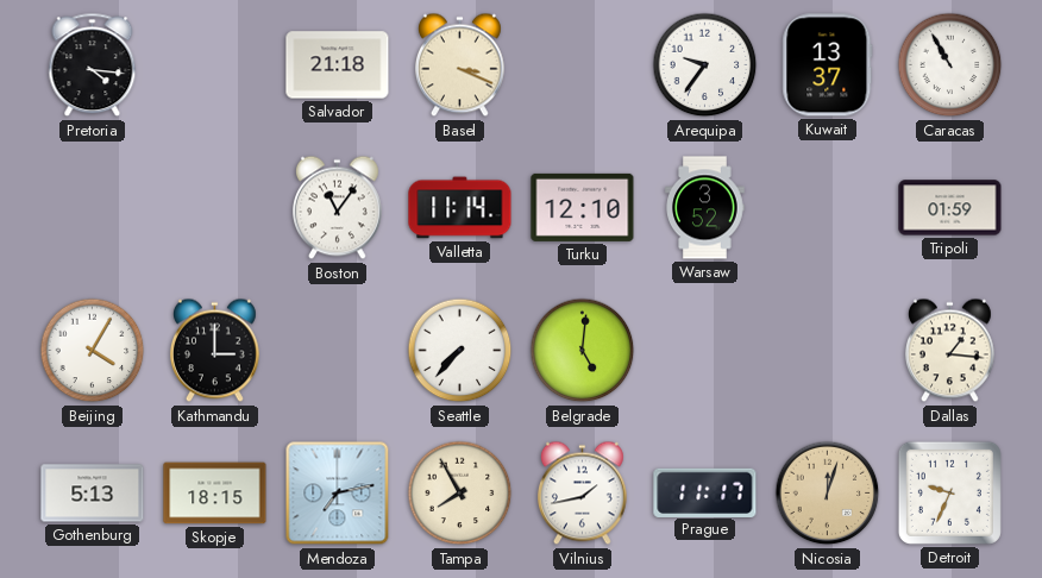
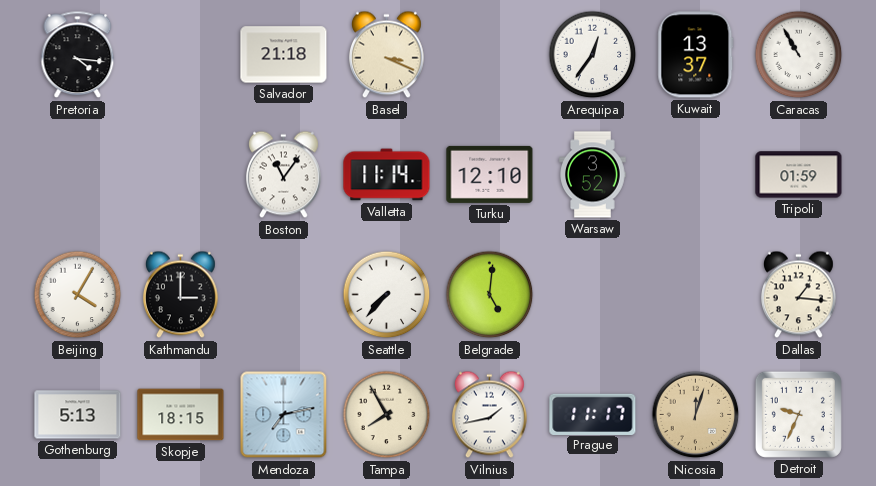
Arequipa: 9:36 -> 12:36
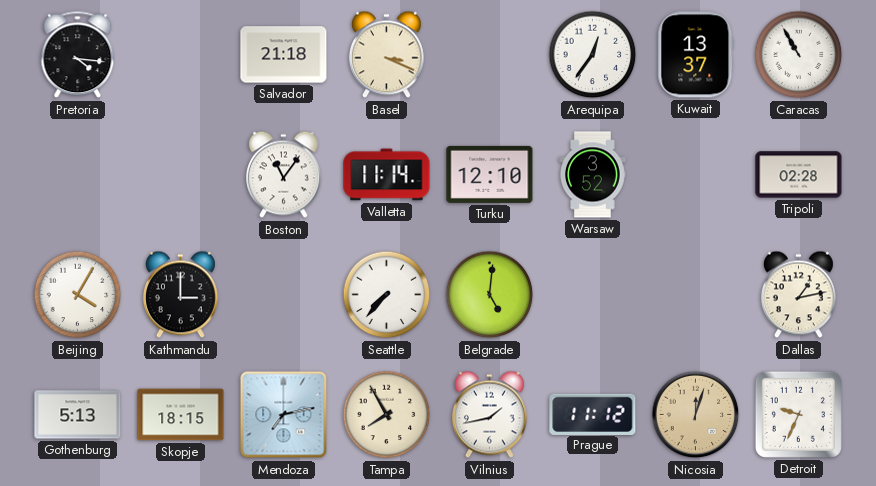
Tripoli: 01:59 -> 02:28
Dallas: 1:16 -> 1:13
Prague: 11:17 -> 11:12
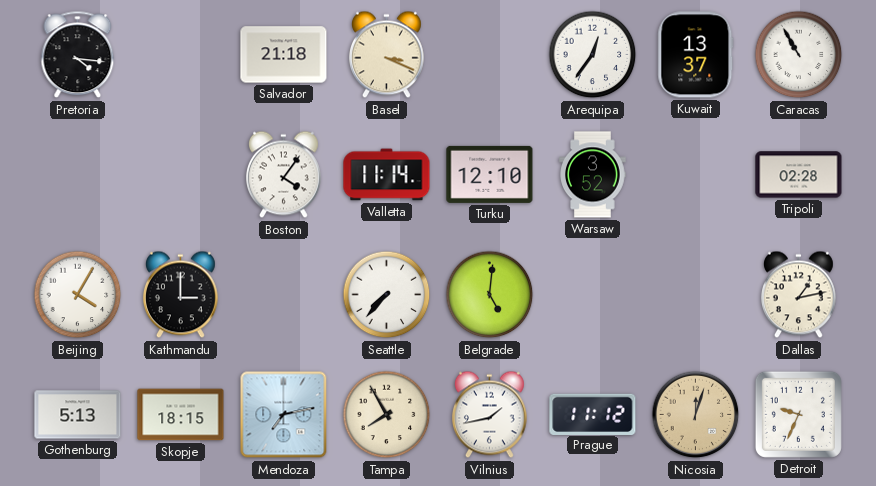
Boston: 11:06 -> 4:06
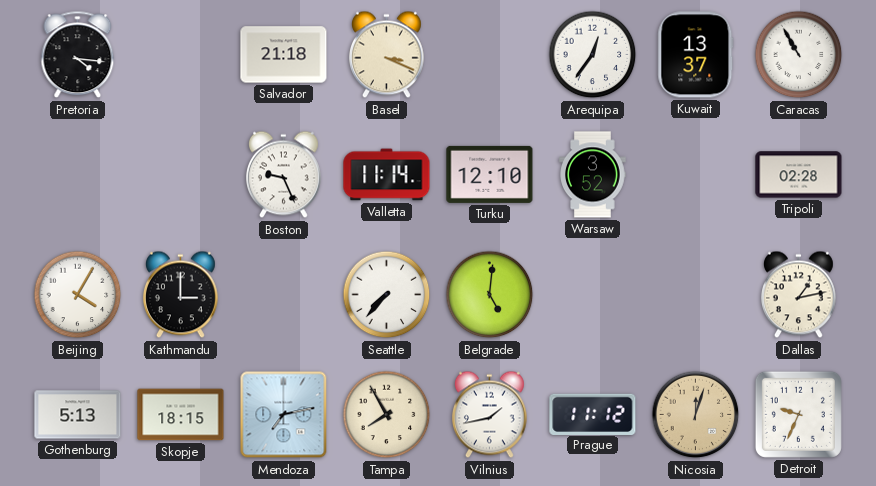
Boston: 4:06 -> 9:26
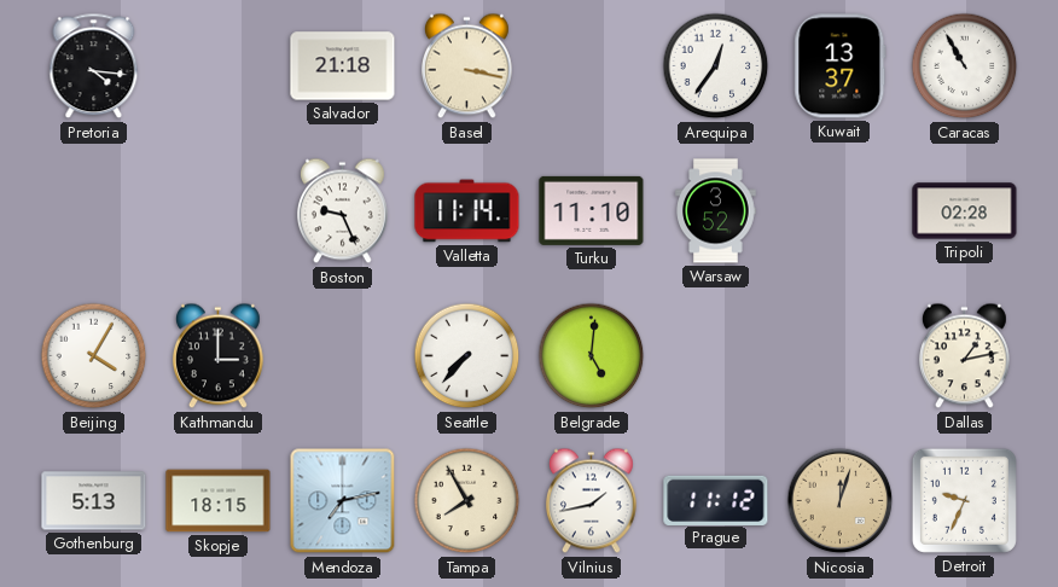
Basel: 3:19 -> 3:17
Turku: 12:10 -> 11:10
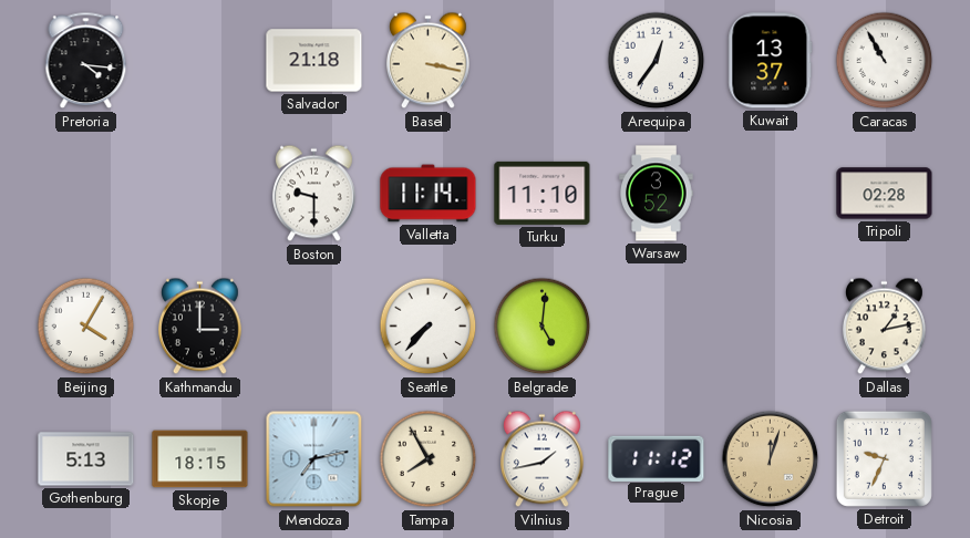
Boston: 9:26 -> 9:30
